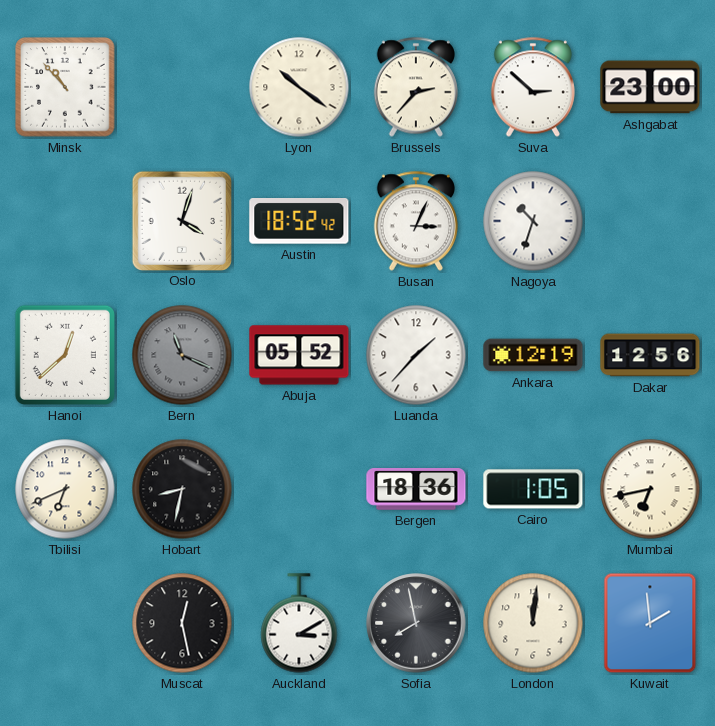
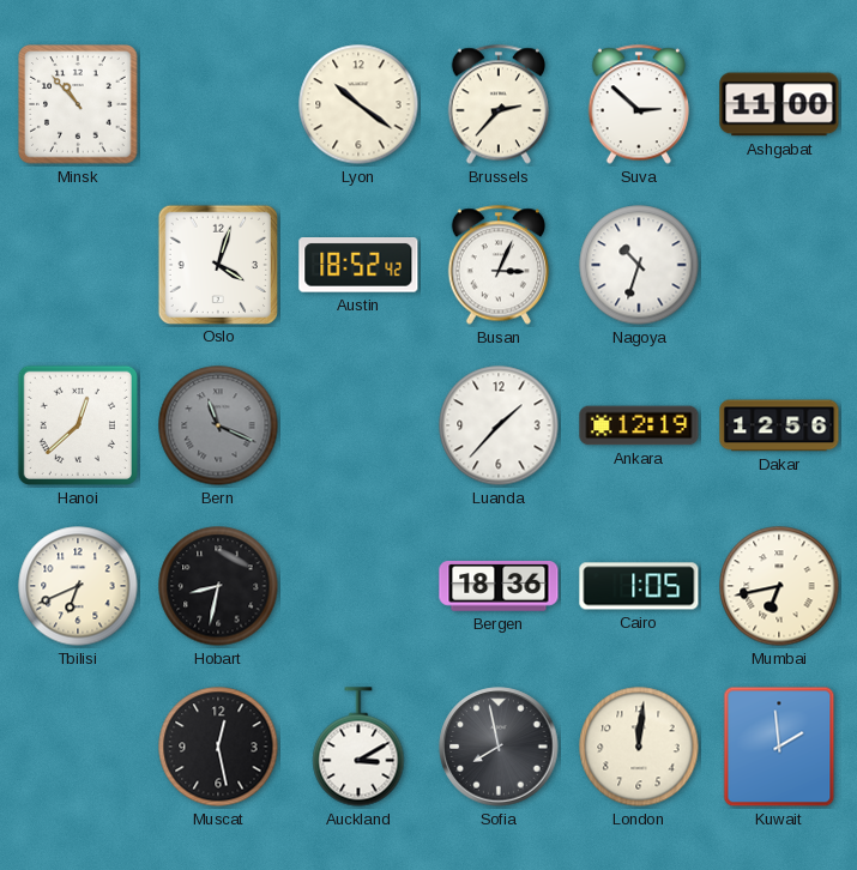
Ashgabat: 23:00 -> 11:00
Abuja: 05:52 -> none
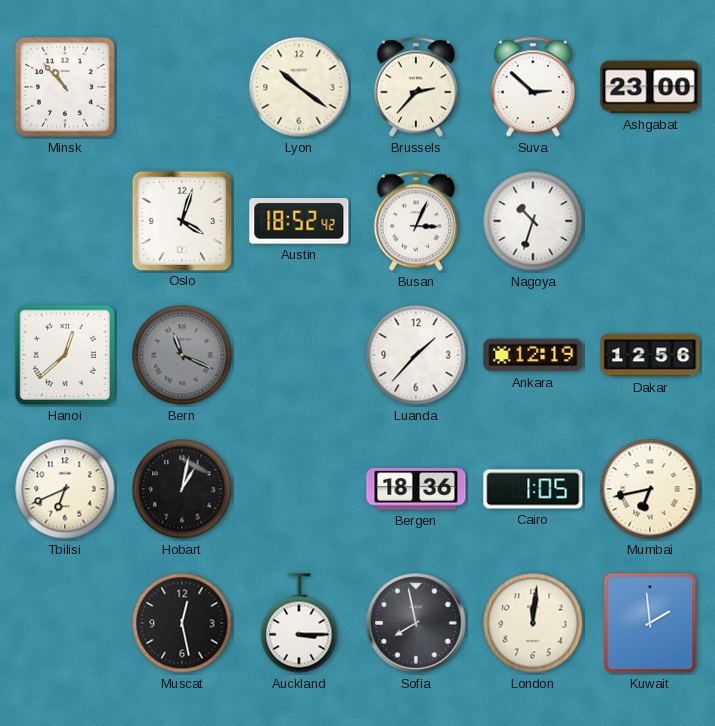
Ashgabat: 11:00 -> 23:00
Hobart: 8:32 -> 1:02
Auckland: 3:10 -> 3:15
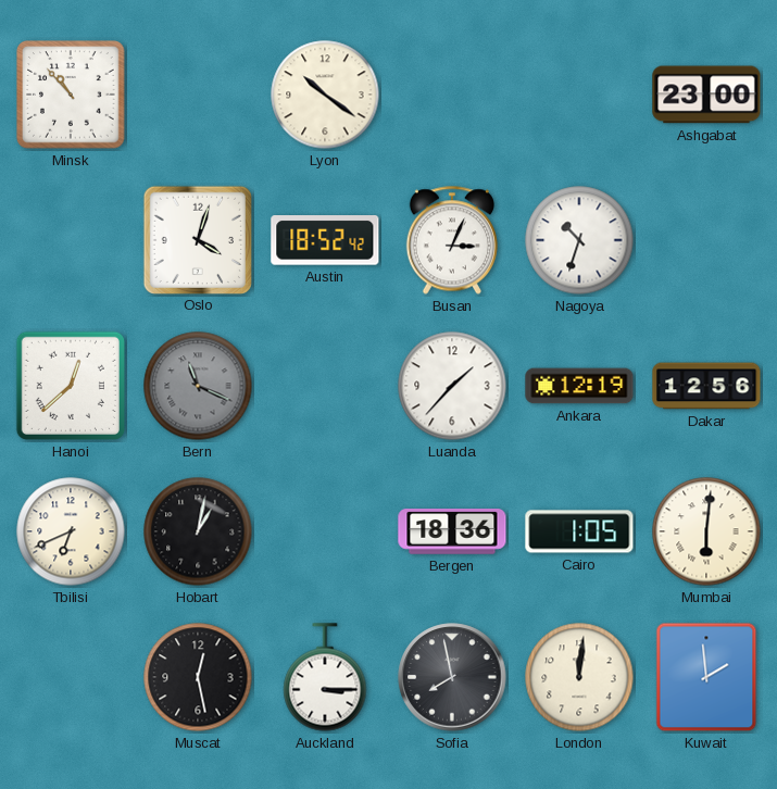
Brussels: 2:37 -> none
Suva: 2:52 -> none
Mumbai: 6:43 -> 6:01
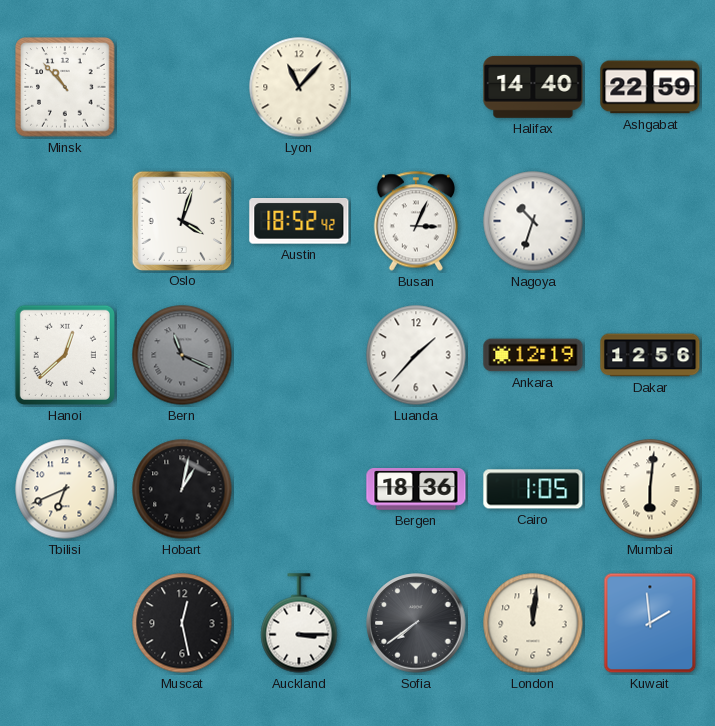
Lyon: 10:21 -> 11:07
Halifax: none -> 14:40
Ashgabat: 23:00 -> 22:59
Sofia: 7:58 -> 7:39
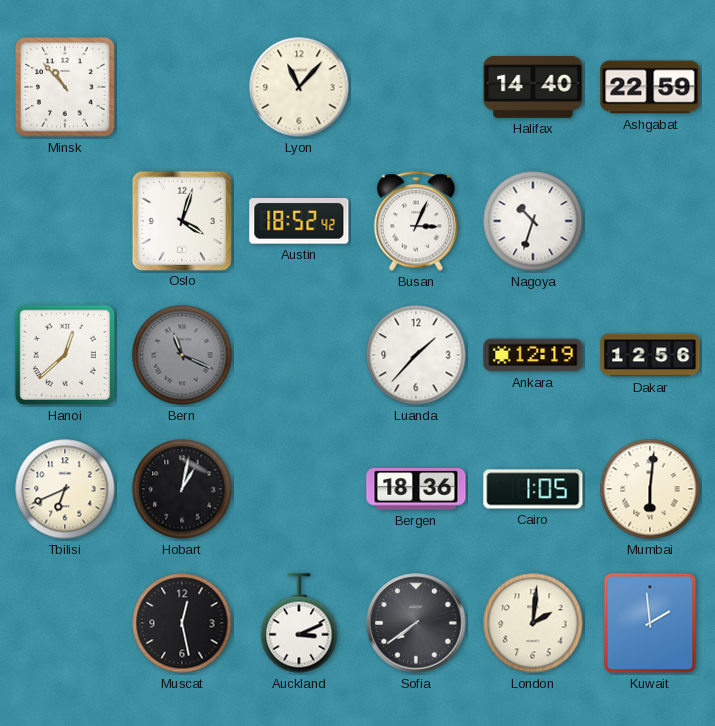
Auckland: 3:15 -> 3:11
London: 12:01 -> 2:01
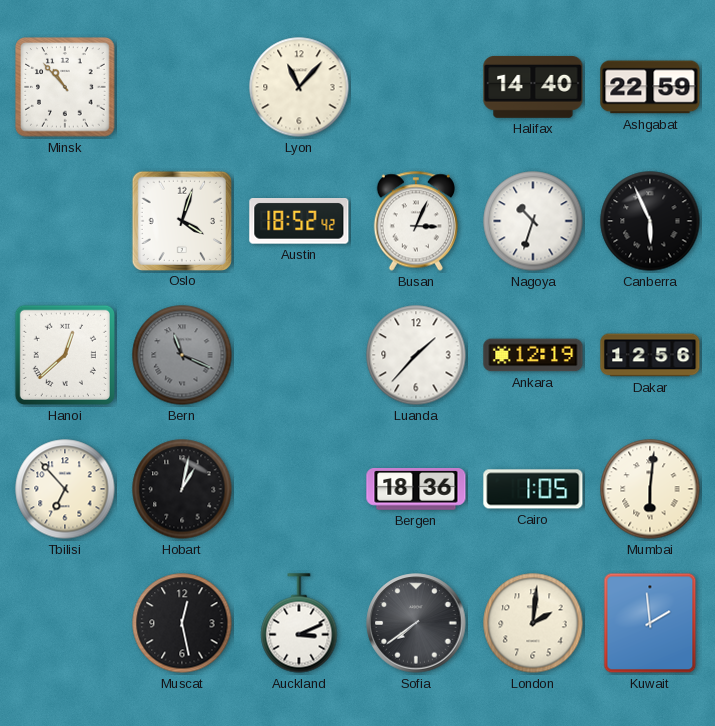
Canberra: none -> 5:56
Tbilisi: 6:41 -> 6:53
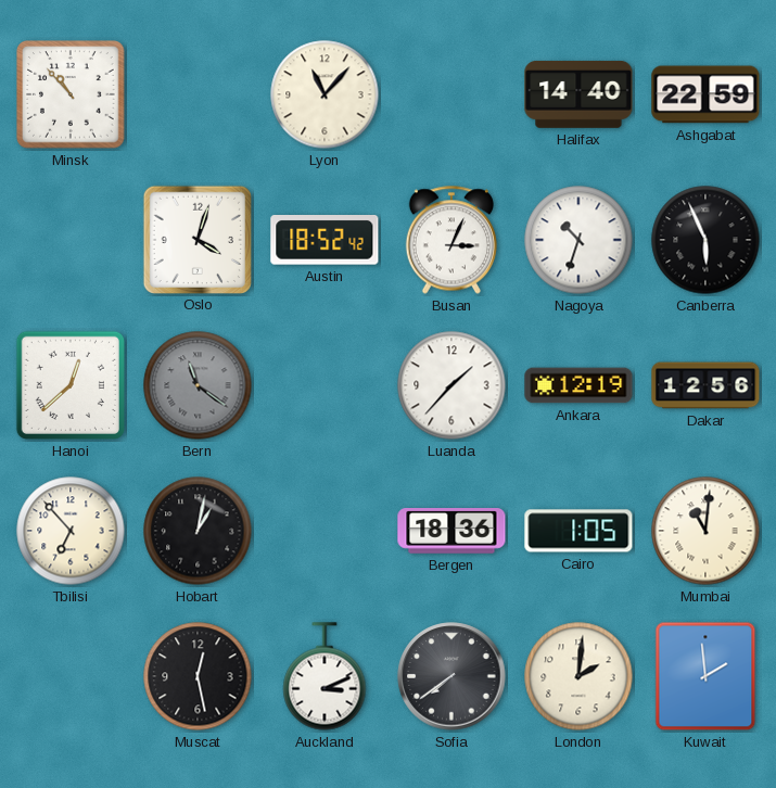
Bern: 11:19 -> 11:21
Mumbai: 6:01 -> 11:01
